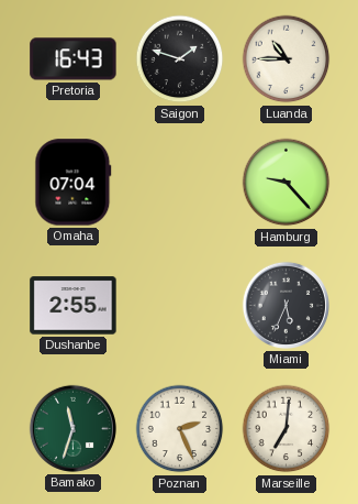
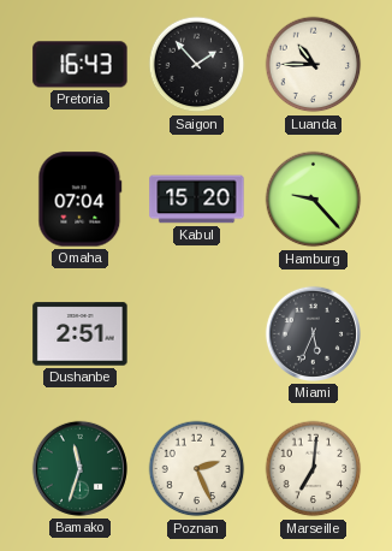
Saigon: 1:48 -> 1:53
Kabul: none -> 15:20
Dushanbe: 2:55 -> 2:51
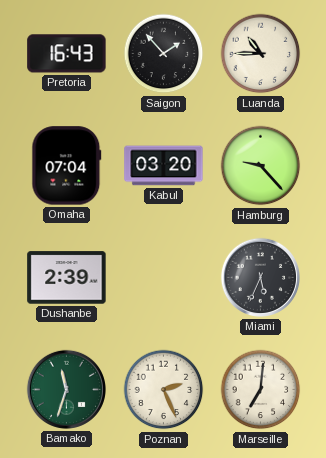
Kabul: 15:20 -> 03:20
Dushanbe: 2:51 -> 2:39
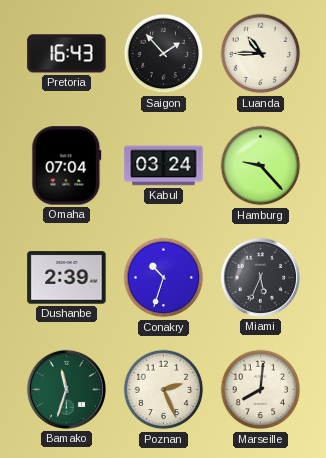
Kabul: 03:20 -> 03:24
Conakry: none -> 10:33
Marseille: 7:01 -> 8:01
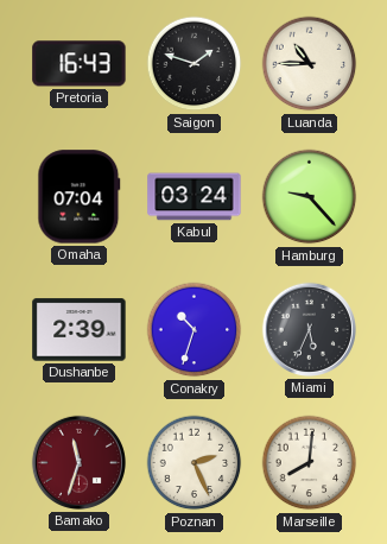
Saigon: 1:53 -> 1:48
Bamako dial: green -> burgundy
